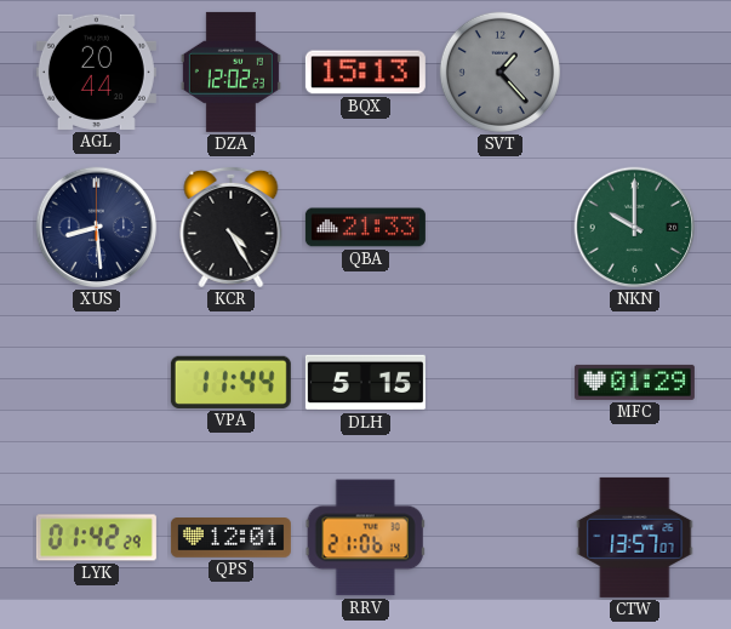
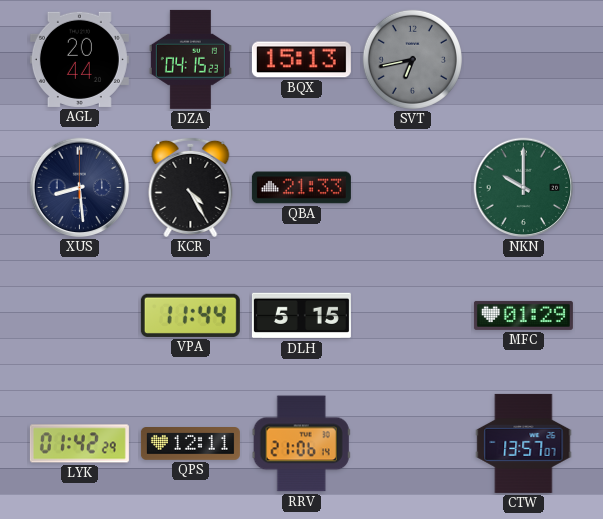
DZA: 12:02 -> 04:15
SVT: 1:23 -> 6:43
QPS: 12:01 -> 12:11
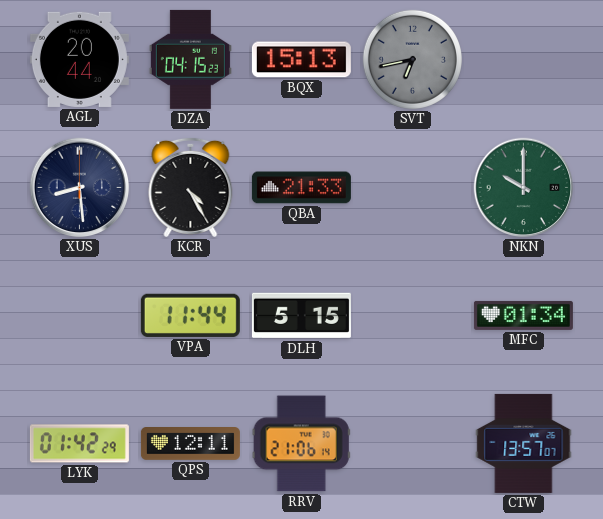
MFC: 01:29 -> 01:34
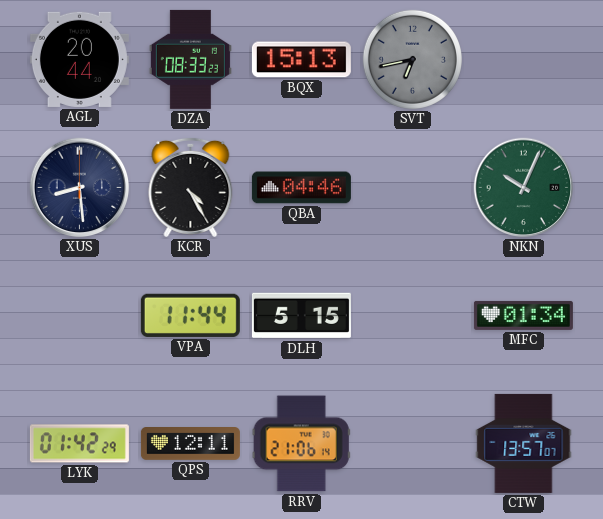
DZA: 04:15 -> 08:33
QBA: 21:33 -> 04:46
NKN: 10:00 -> 10:04
